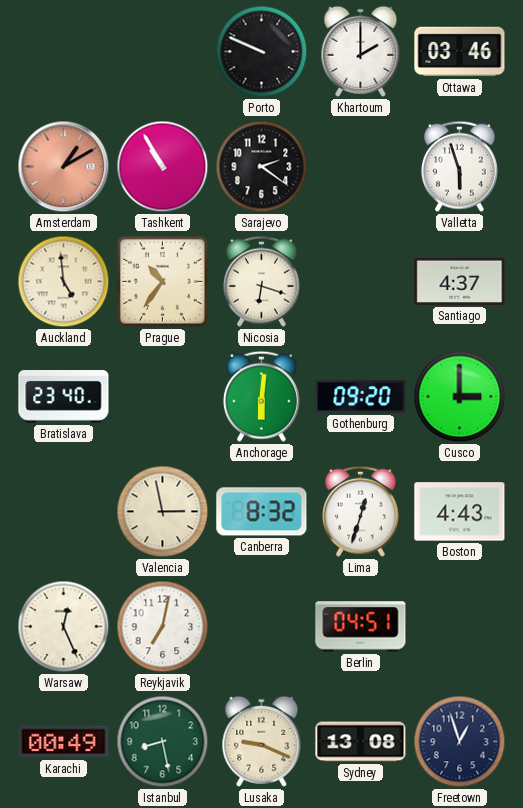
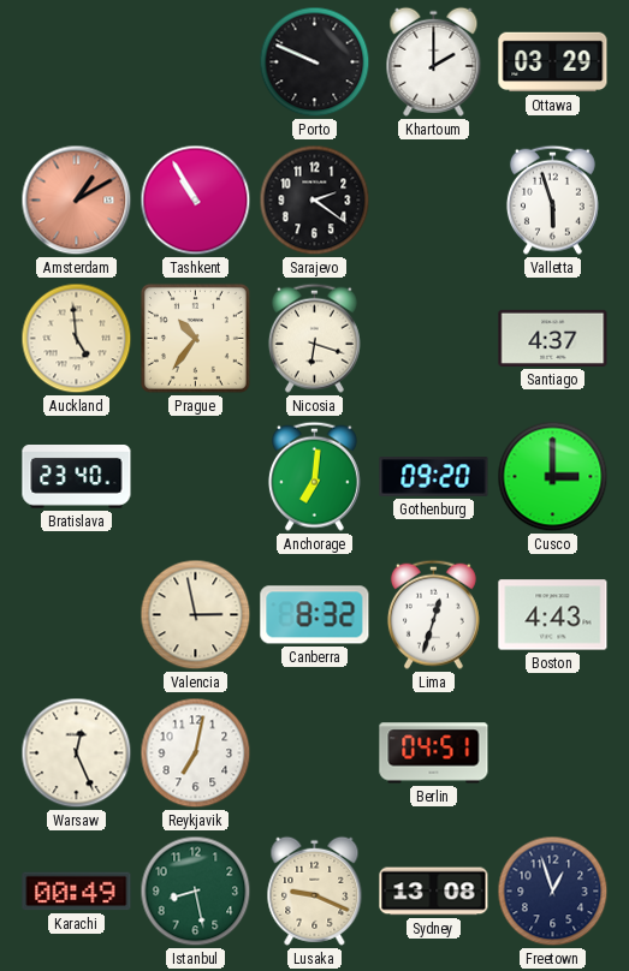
Ottawa: 03:46 -> 03:29
Anchorage: 6:01 -> 7:01
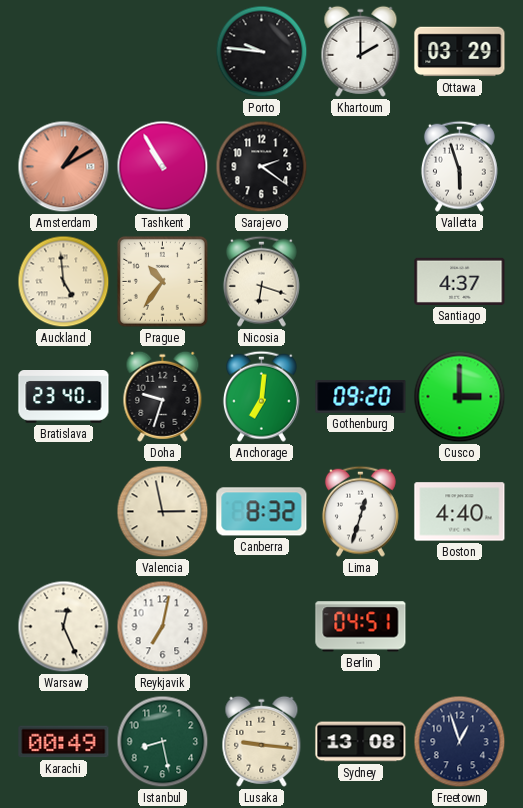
Porto: 9:49 -> 9:46
Doha: none -> 9:33
Boston: 4:43 -> 4:40
Lusaka: 9:19 -> 9:16
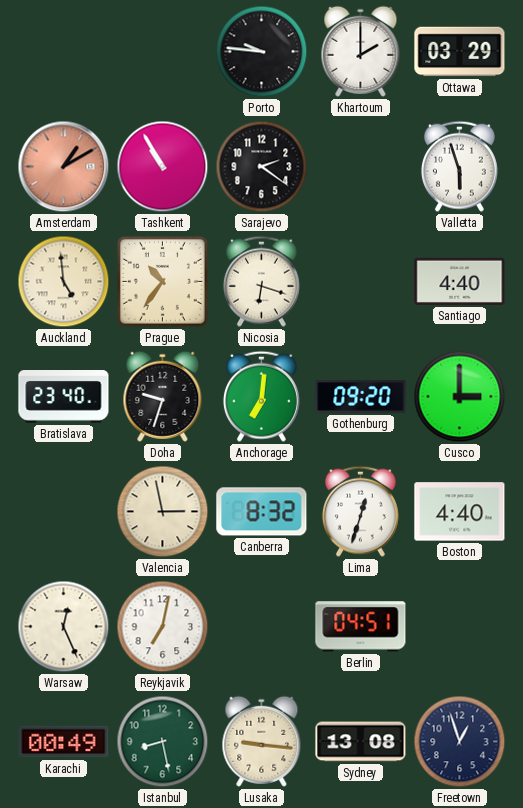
Santiago: 4:37 -> 4:40
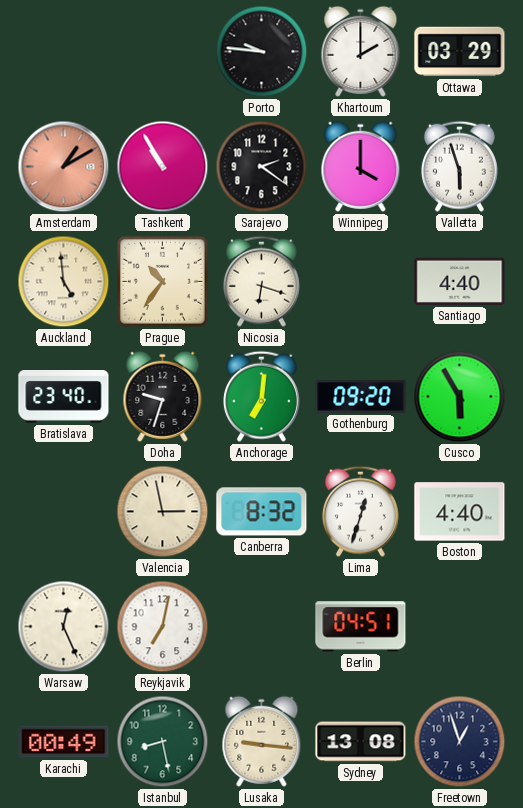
Winnipeg: none -> 4:00
Cusco: 3:00 -> 5:55
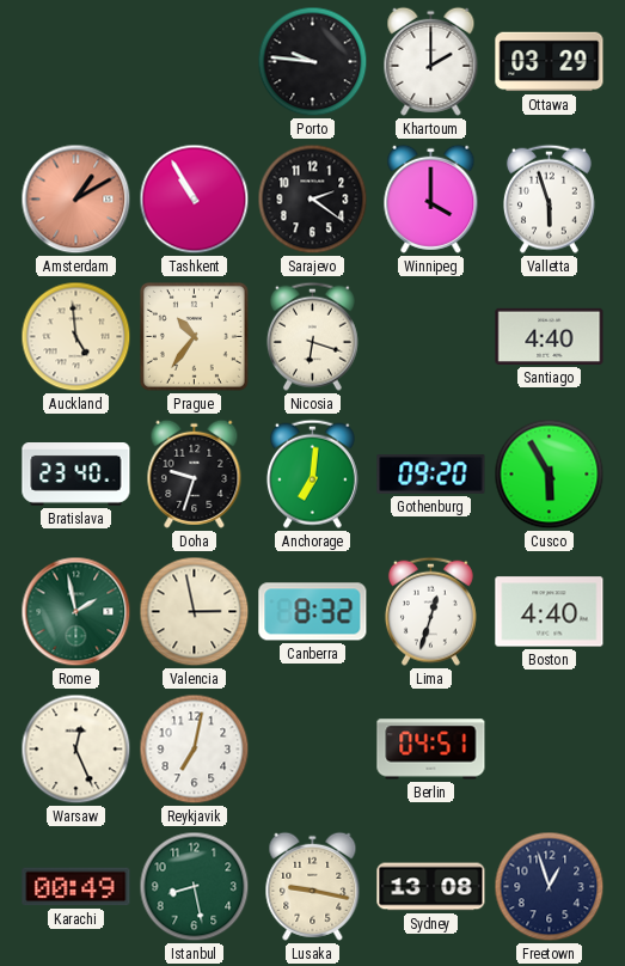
Rome: none -> 1:58
Lusaka: 9:16 -> 9:17
